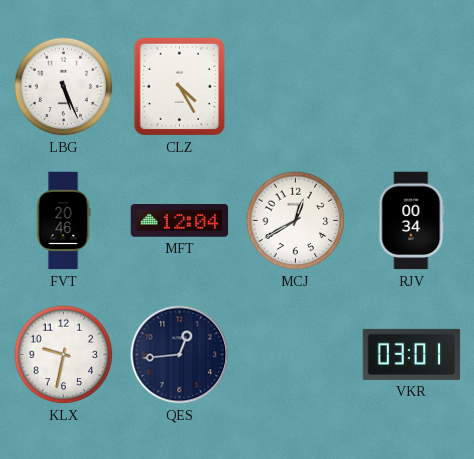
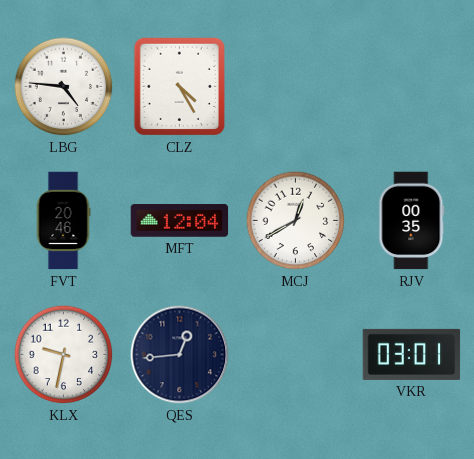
LBG: 5:26 -> 4:46
RJV: 00:34 -> 00:35
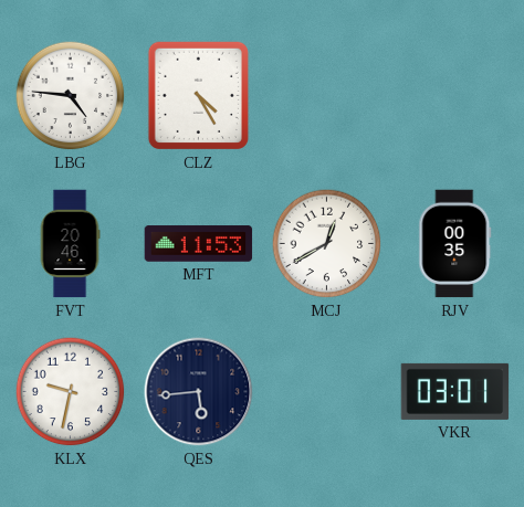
MFT: 12:04 -> 11:53
QES: 12:44 -> 5:44
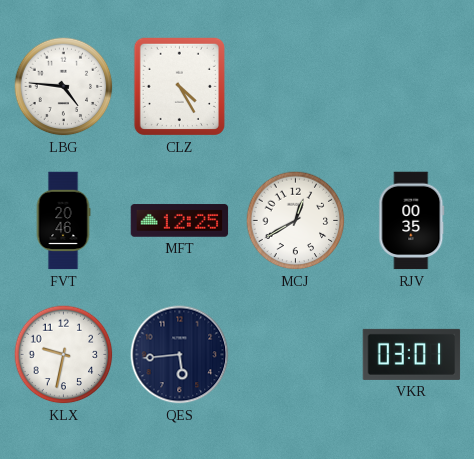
MFT: 11:53 -> 12:25
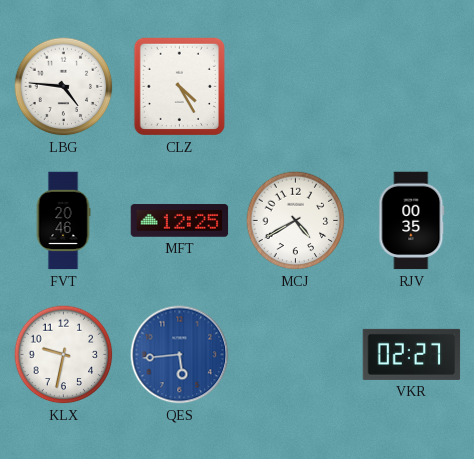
MCJ: 12:40 -> 4:40
QES dial: navy -> blue
VKR: 03:01 -> 02:27
